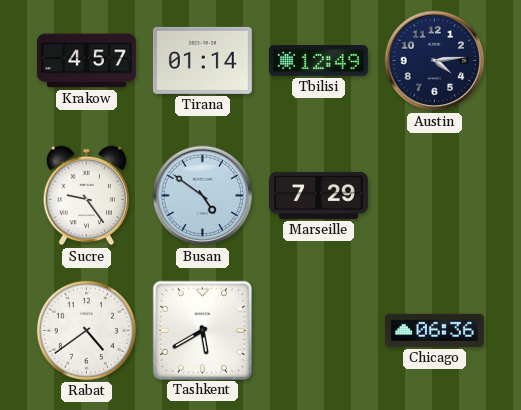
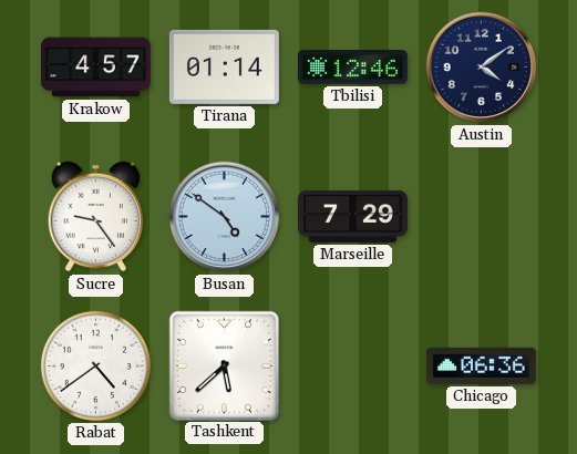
Tbilisi: 12:49 -> 12:46
Austin: 4:14 -> 4:09
Tashkent: 5:40 -> 5:38
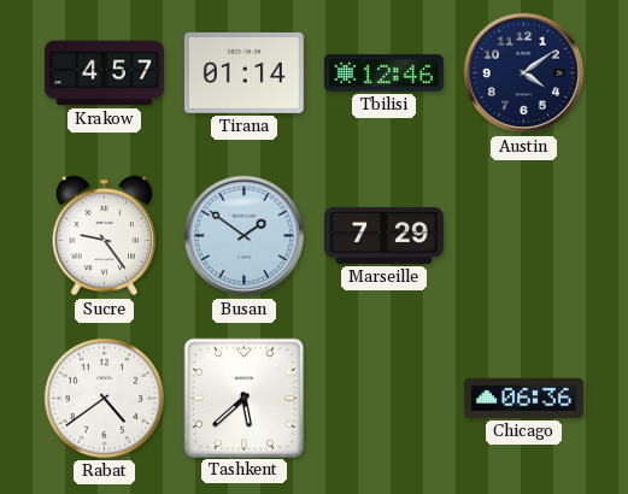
Busan: 4:51 -> 1:51
